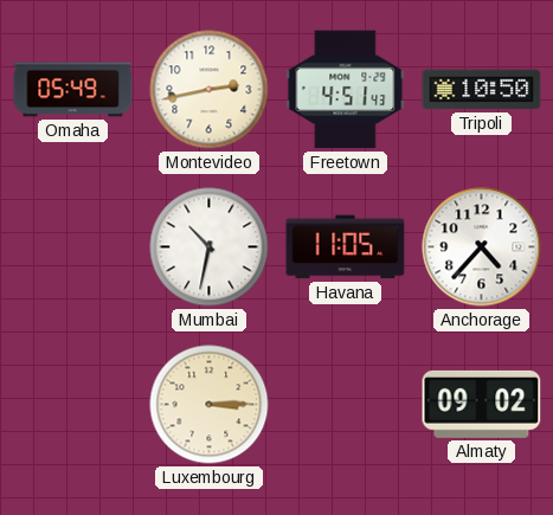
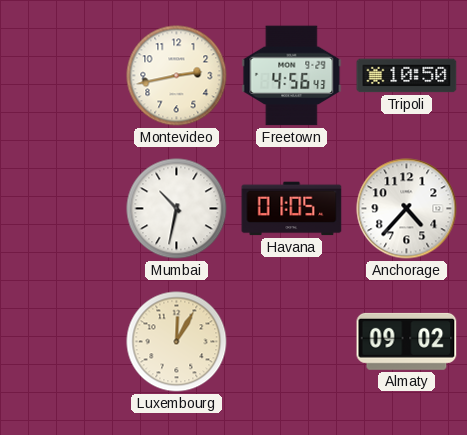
Omaha: 05:49 -> none
Freetown: 4:51 -> 4:56
Havana: 11:05 -> 01:05
Luxembourg: 3:15 -> 12:05
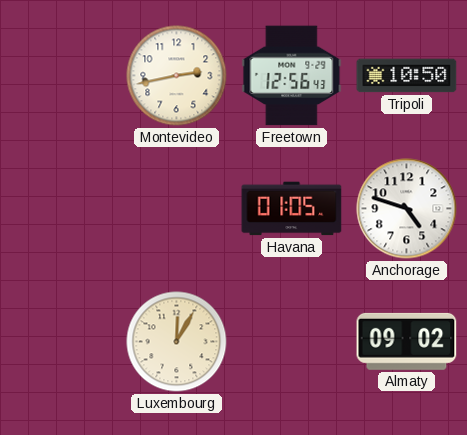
Freetown: 4:56 -> 12:56
Mumbai: 10:32 -> none
Anchorage: 4:37 -> 4:48
